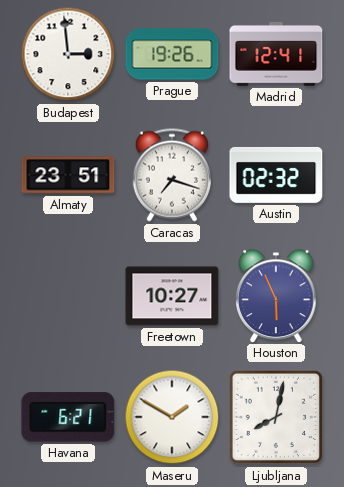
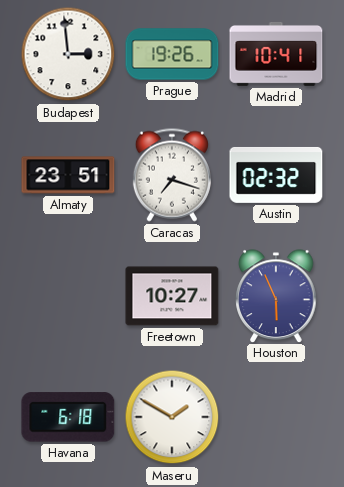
Madrid: 12:41 -> 10:41
Havana: 6:21 -> 6:18
Ljubljana: 8:02 -> none
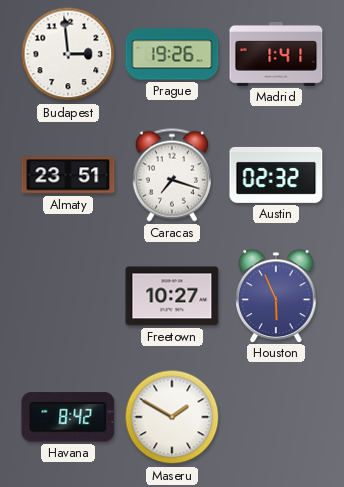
Madrid: 10:41 -> 1:41
Havana: 6:18 -> 8:42
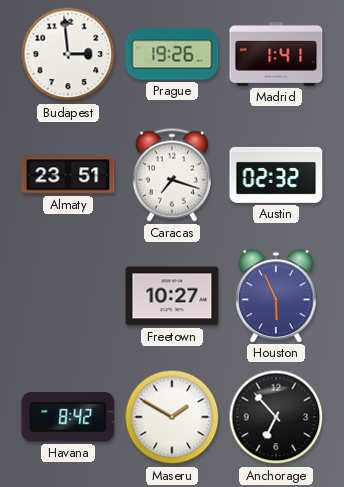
Anchorage: none -> 6:53
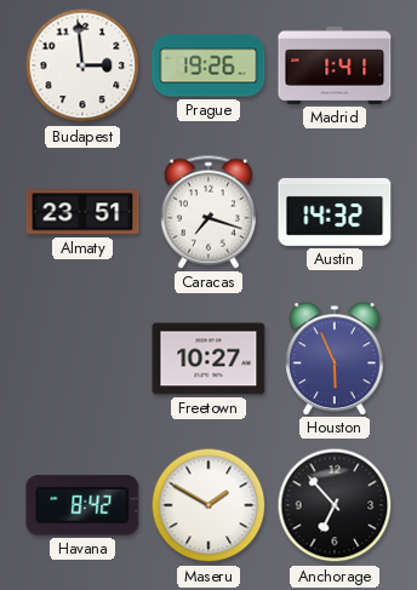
Austin: 02:32 -> 14:32
